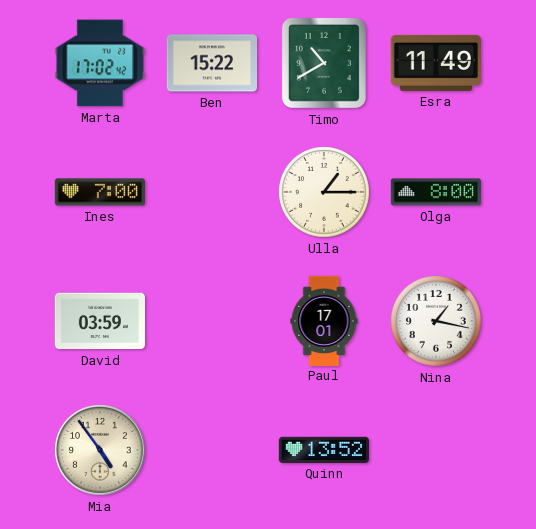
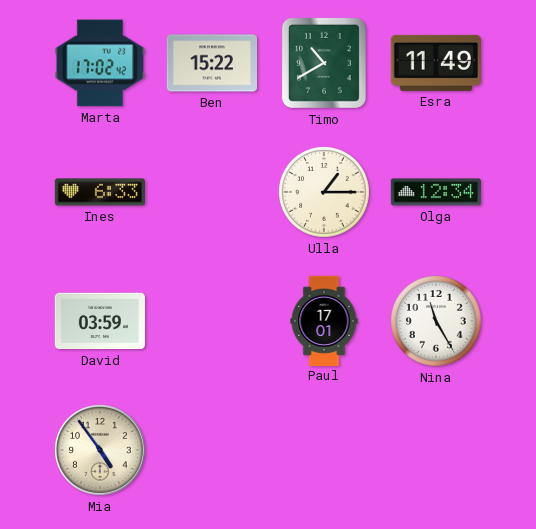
Ines: 7:00 -> 6:33
Olga: 8:00 -> 12:34
Nina: 1:17 -> 11:25
Quinn: 13:52 -> none
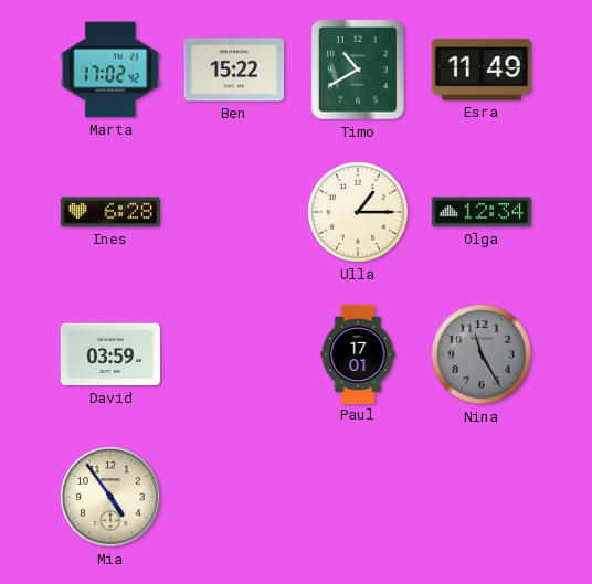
Ines: 6:33 -> 6:28
Nina dial: white -> grey
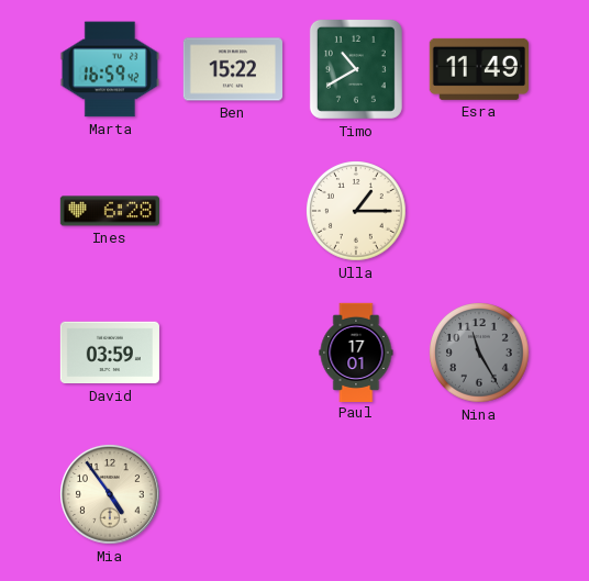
Marta: 17:02 -> 16:59
Olga: 12:34 -> none
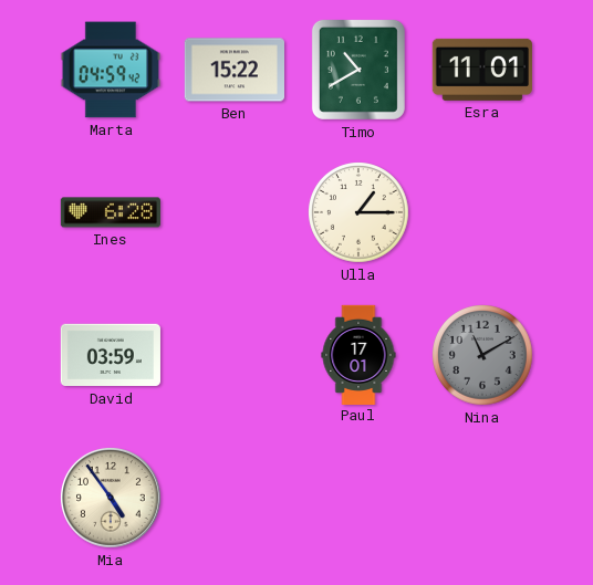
Marta: 16:59 -> 04:59
Esra: 11:49 -> 11:01
Nina: 11:25 -> 11:10
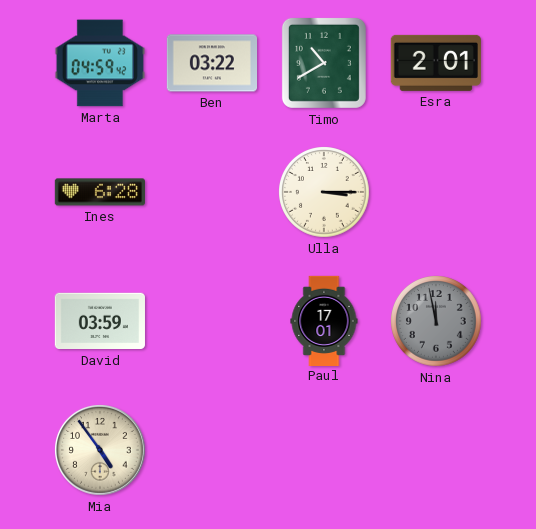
Ben: 15:22 -> 03:22
Esra: 11:01 -> 2:01
Ulla: 1:15 -> 3:15
Nina: 11:10 -> 11:58
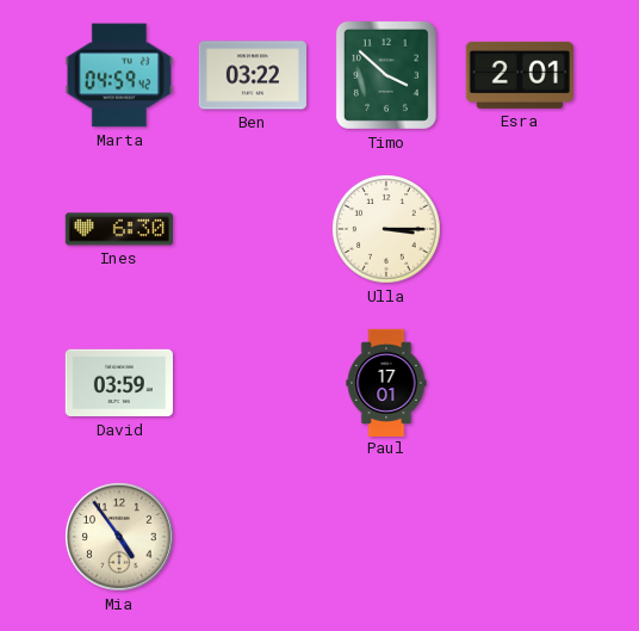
Timo: 10:40 -> 3:52
Ines: 6:28 -> 6:30
Nina: 11:58 -> none
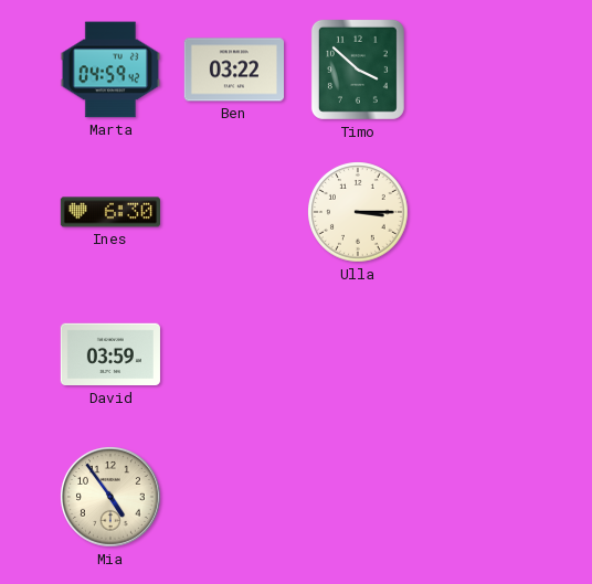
Esra: 2:01 -> none
Paul: 17:01 -> none
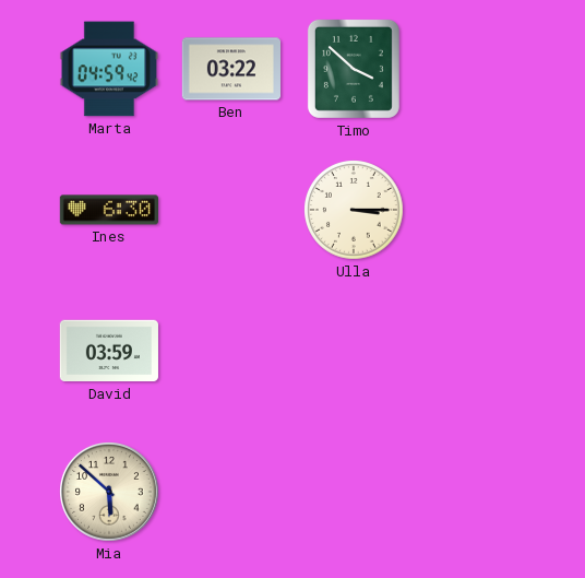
Mia: 4:54 -> 5:52
